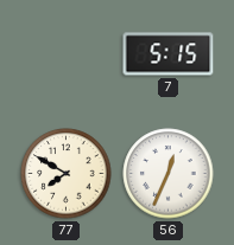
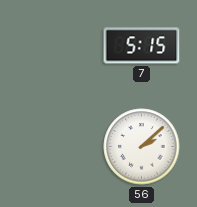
77: 7:50 -> none
56: 12:34 -> 2:08
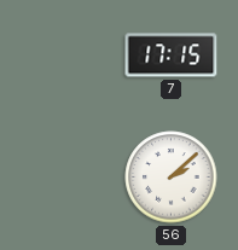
7: 5:15 -> 17:15
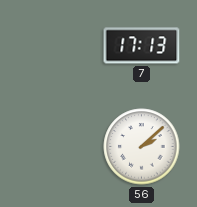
7: 17:15 -> 17:13
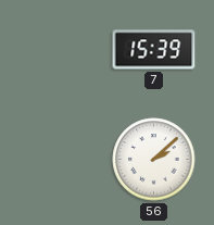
7: 17:13 -> 15:39
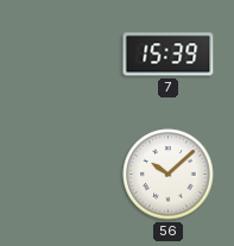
56: 2:08 -> 10:08
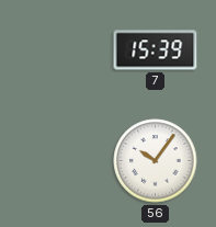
56: 10:08 -> 10:06
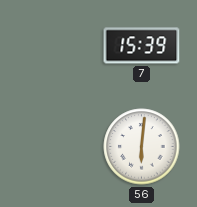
56: 10:06 -> 6:01
